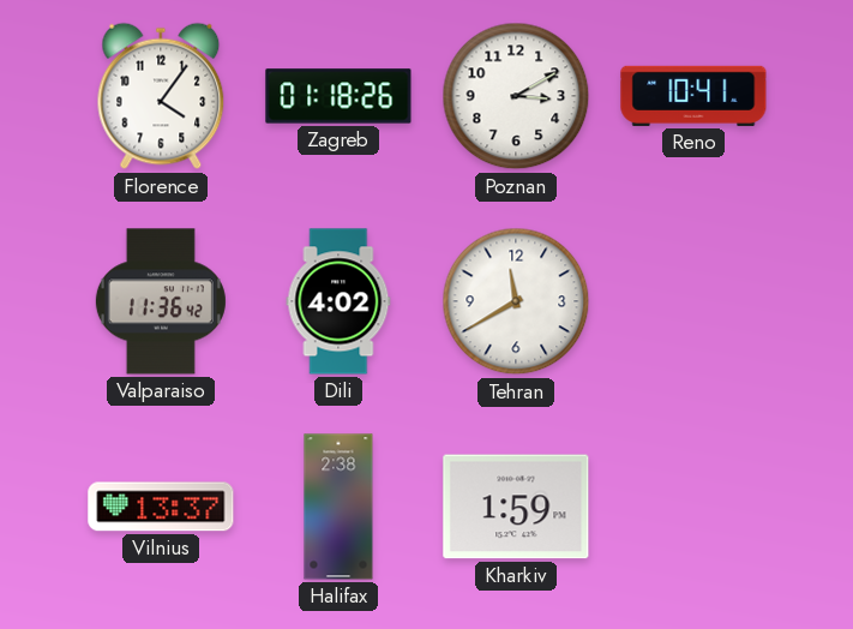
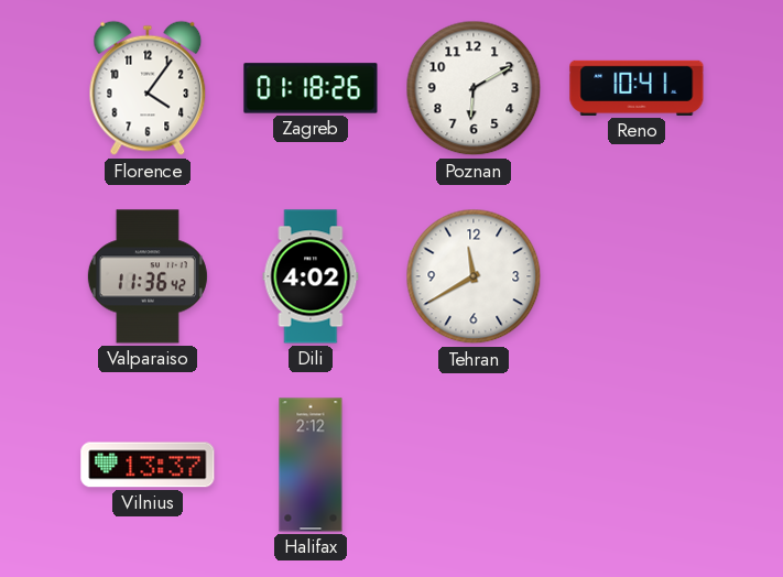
Poznan: 3:10 -> 6:10
Halifax: 2:38 -> 2:12
Kharkiv: 1:59 -> none
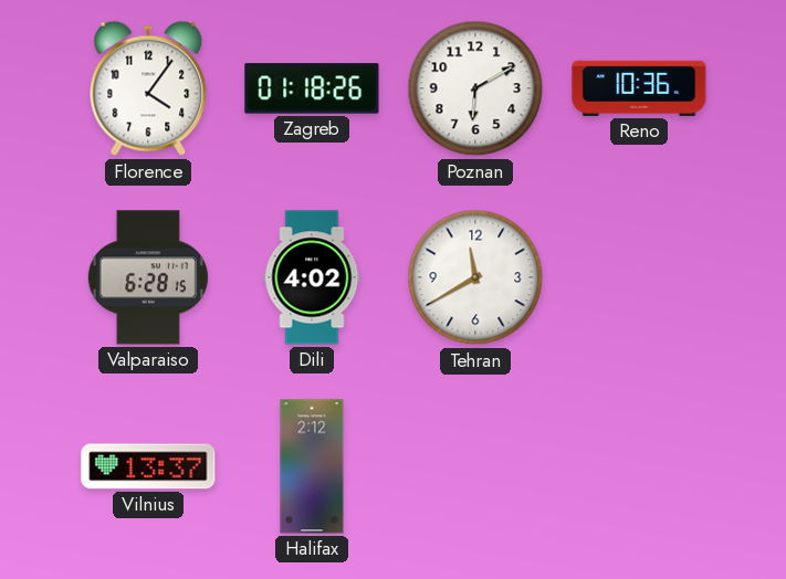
Reno: 10:41 -> 10:36
Valparaiso: 11:36 -> 6:28
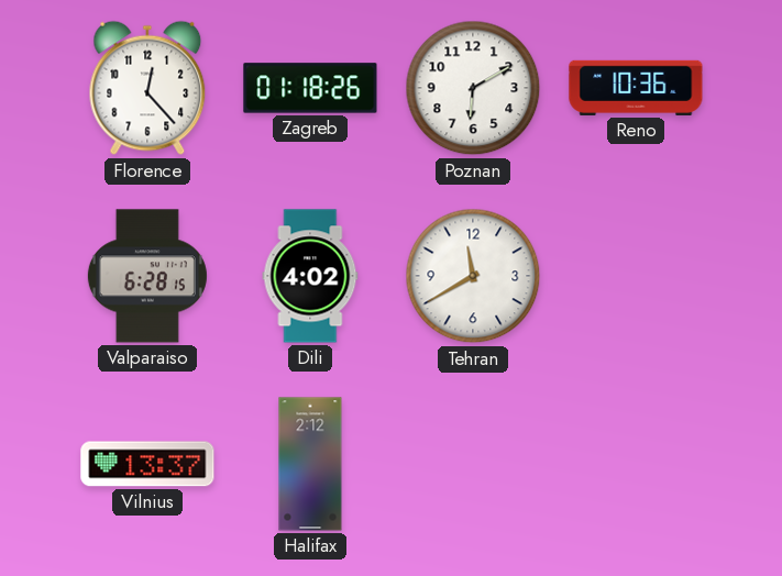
Florence: 4:06 -> 12:23
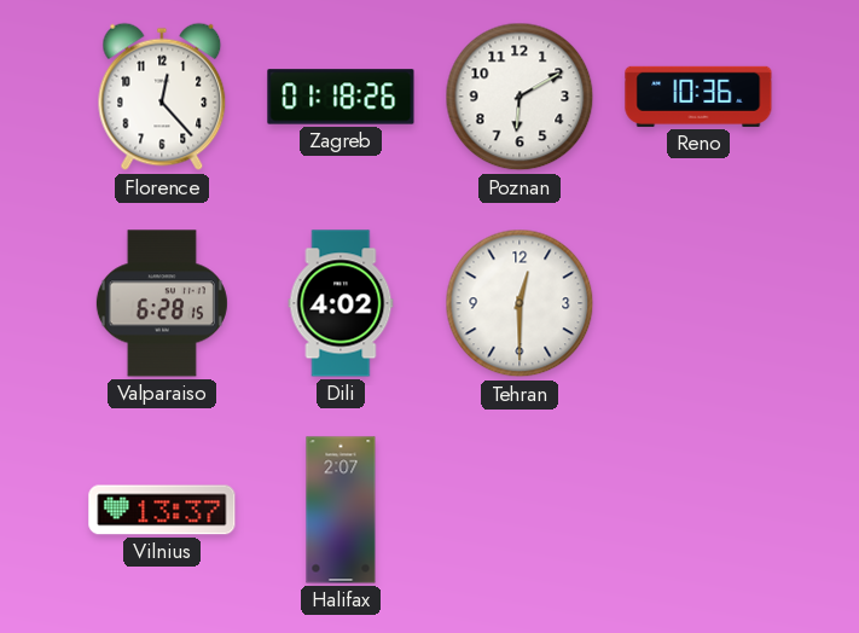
Tehran: 11:40 -> 12:30
Halifax: 2:12 -> 2:07
